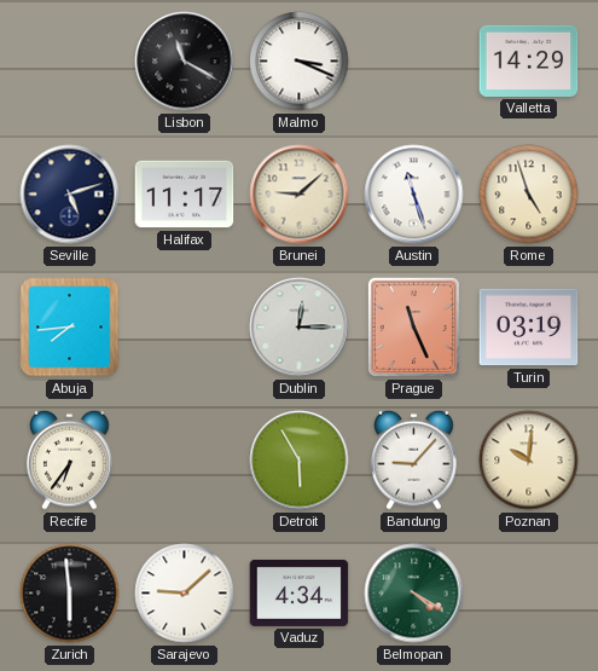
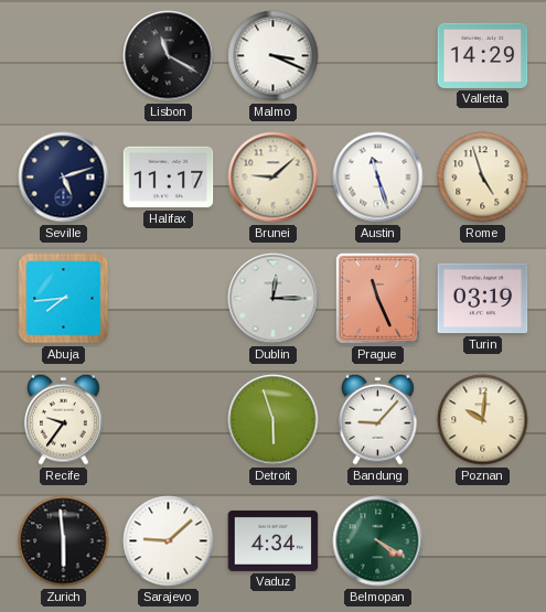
Recife: 6:36 -> 9:36
Detroit: 5:55 -> 5:57
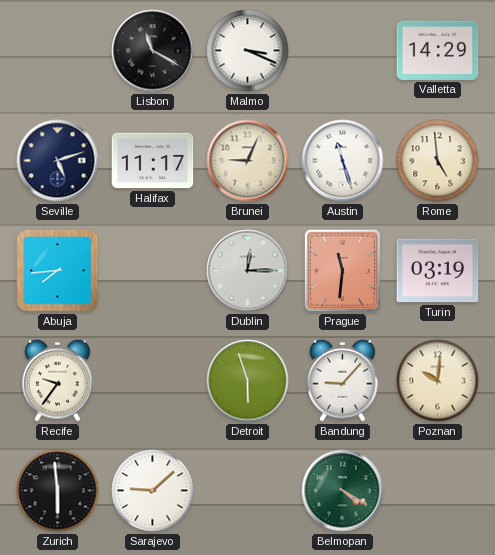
Brunei: 9:08 -> 9:04
Rome: 4:57 -> 4:59
Prague: 11:26 -> 11:31
Vaduz: 4:34 -> none
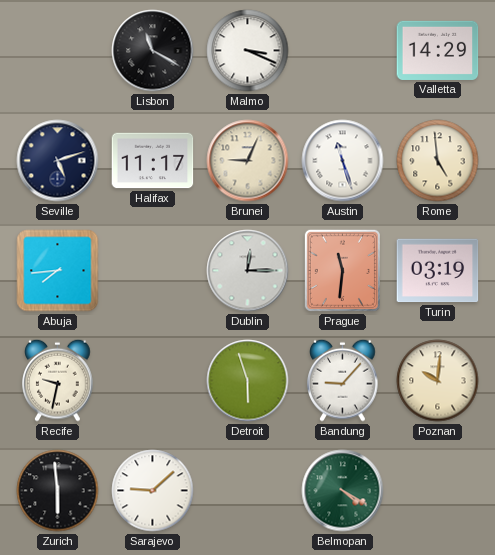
Recife: 9:36 -> 9:32
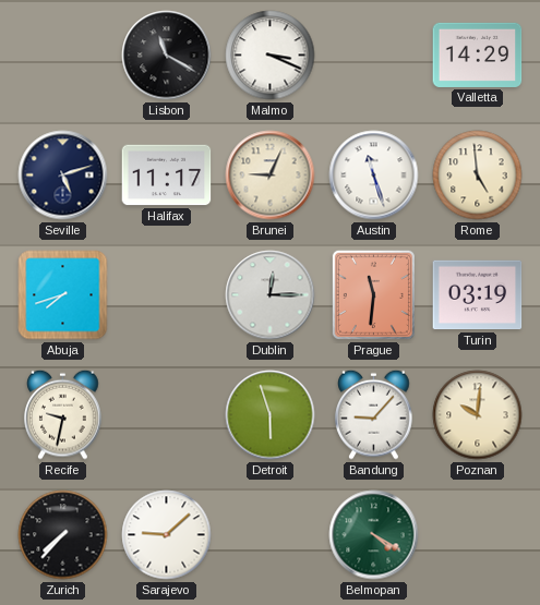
Abuja: 7:44 -> 7:42
Zurich: 5:59 -> 7:37
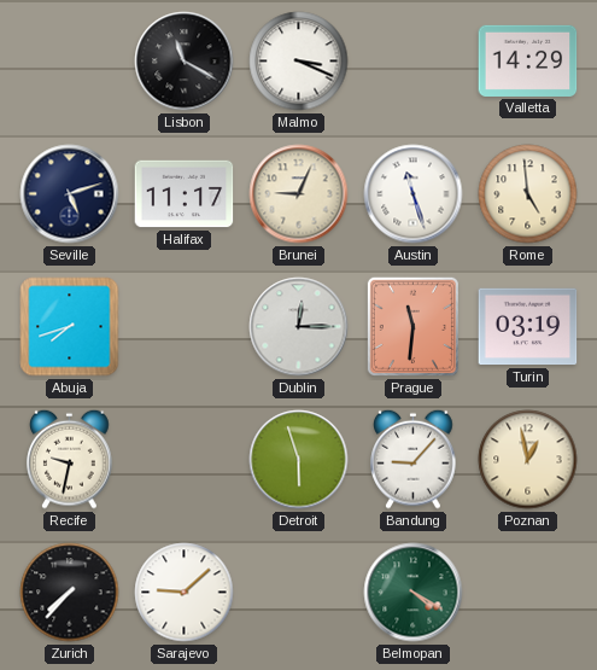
Poznan: 10:01 -> 12:58
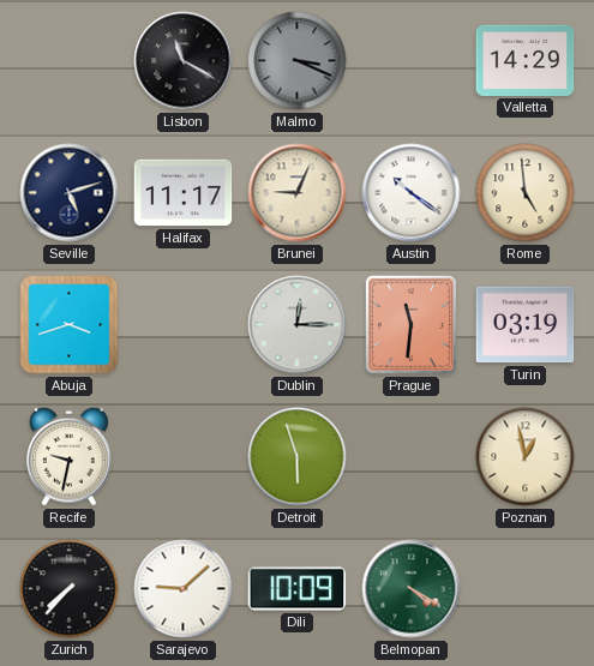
Malmo dial: white -> grey
Austin: 11:27 -> 10:21
Abuja: 7:42 -> 3:42
Bandung: 9:07 -> none
Dili: none -> 10:09
